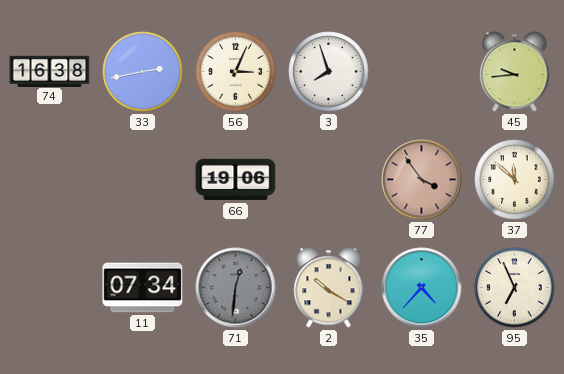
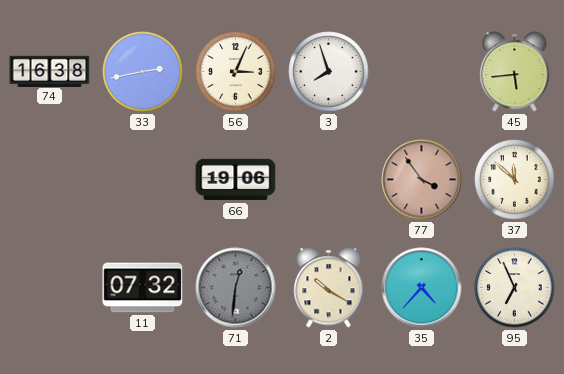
45: 9:44 -> 5:44
11: 07:34 -> 07:32
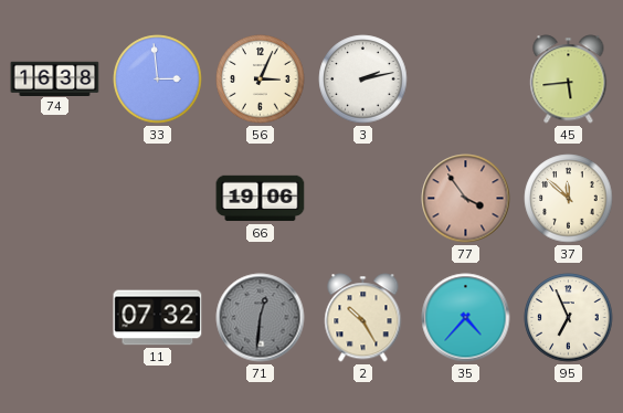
33: 2:43 -> 2:59
3: 7:57 -> 2:13
2: 10:20 -> 10:25
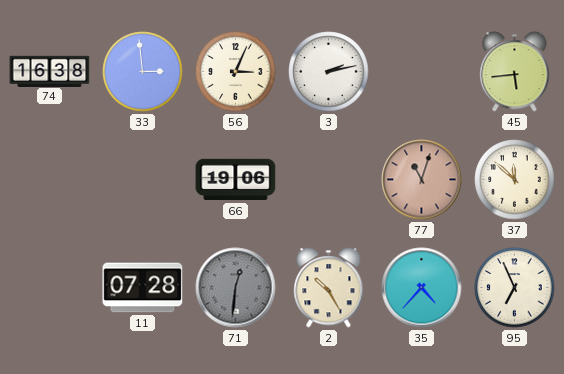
77: 3:54 -> 11:03
11: 07:32 -> 07:28
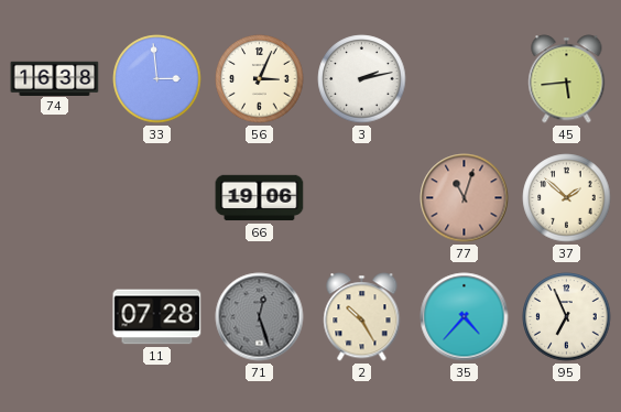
37: 11:52 -> 1:52
71: 12:31 -> 12:27
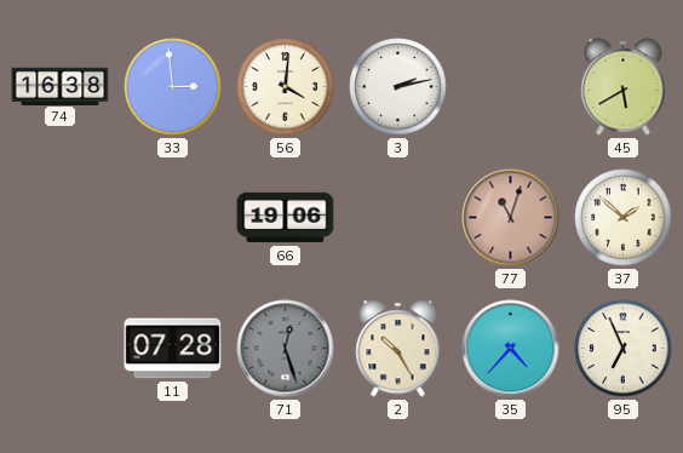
56: 3:04 -> 4:01
45: 5:44 -> 5:40
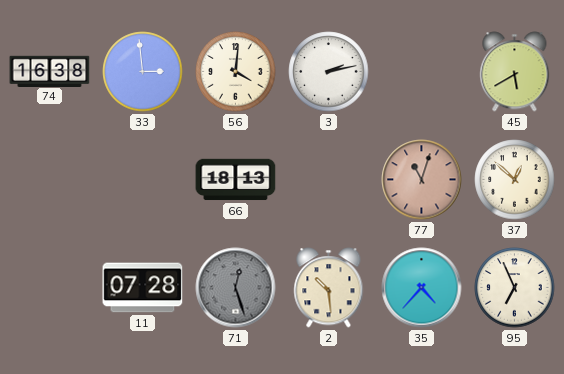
66: 19:06 -> 18:13
37: 1:52 -> 12:52
2: 10:25 -> 10:29
